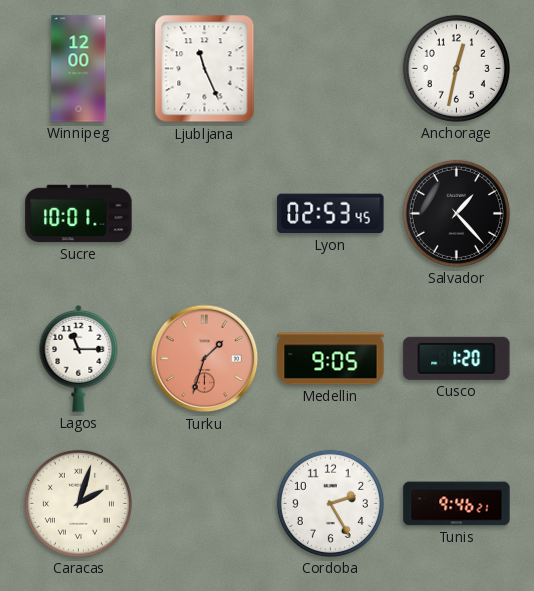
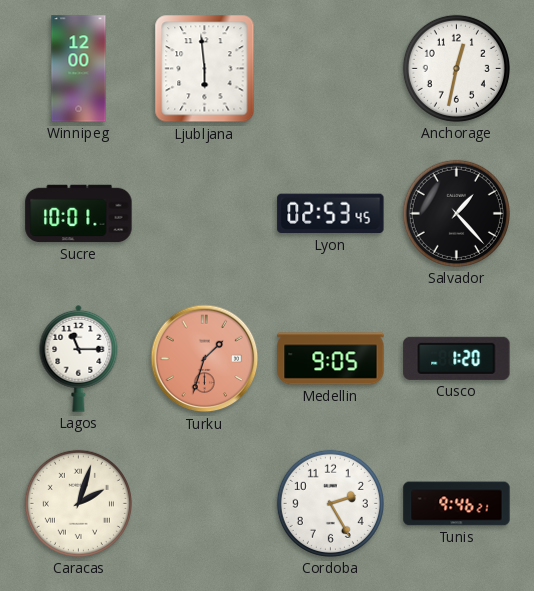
Ljubljana: 11:26 -> 5:59
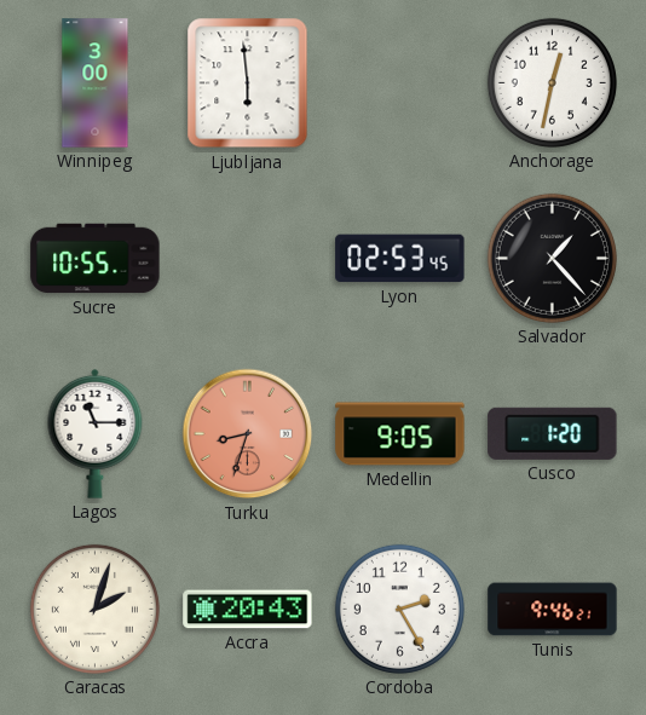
Winnipeg: 12:00 -> 3:00
Sucre: 10:01 -> 10:55
Turku: 1:33 -> 8:33
Accra: none -> 20:43
